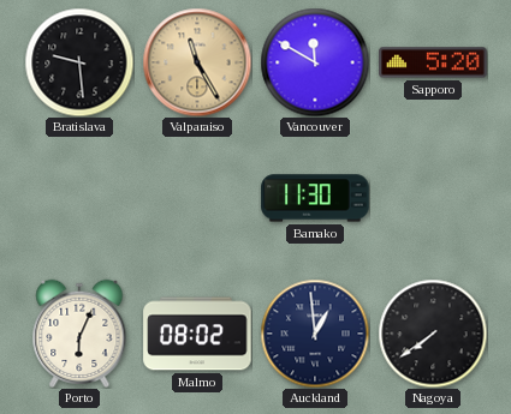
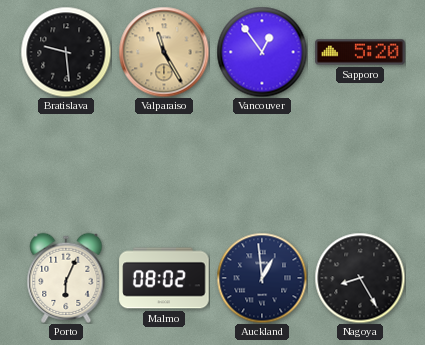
Vancouver: 11:50 -> 12:54
Bamako: 11:30 -> none
Nagoya: 7:39 -> 8:25
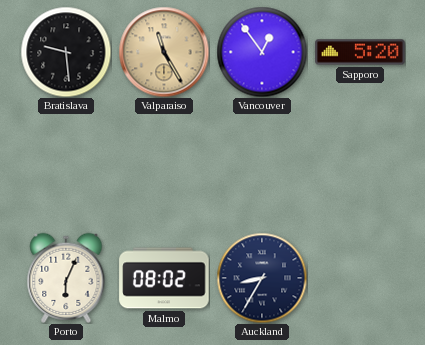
Auckland: 12:59 -> 8:35
Nagoya: 8:25 -> none
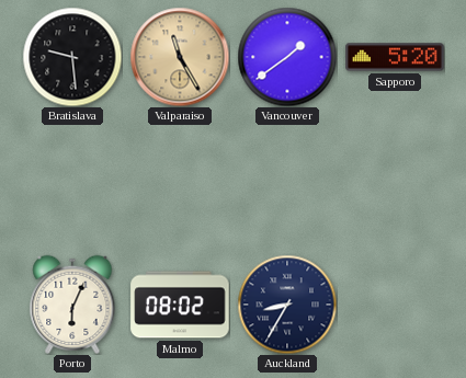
Vancouver: 12:54 -> 1:39
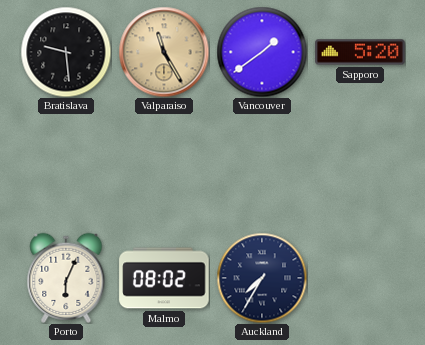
Auckland: 8:35 -> 7:35
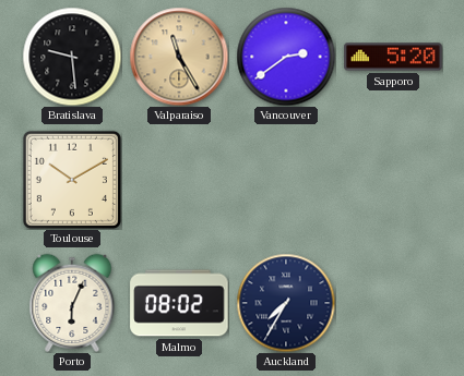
Vancouver: 1:39 -> 2:39
Toulouse: none -> 10:10
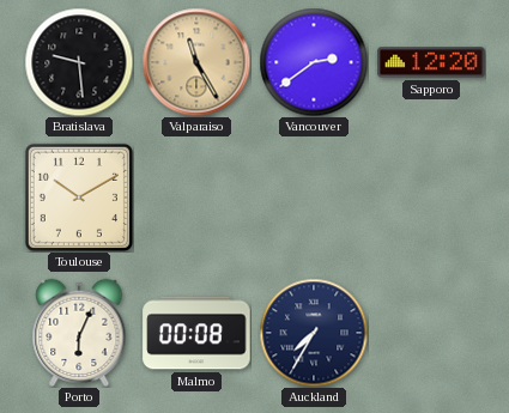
Sapporo: 5:20 -> 12:20
Malmo: 08:02 -> 00:08
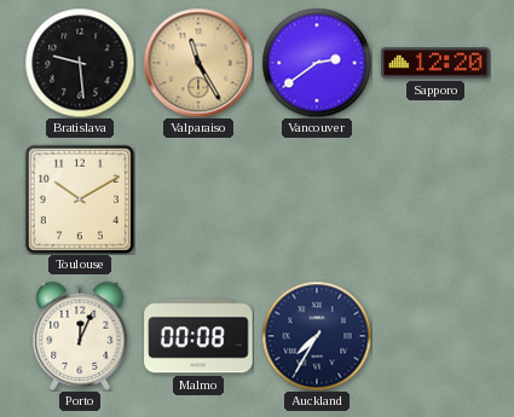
Porto: 6:04 -> 12:04
